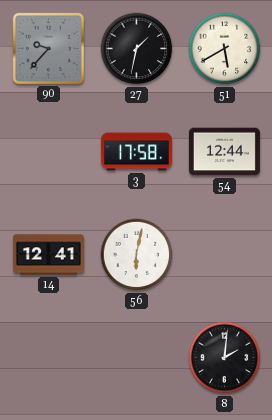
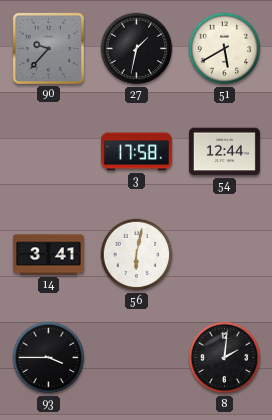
14: 12:41 -> 3:41
93: none -> 3:45
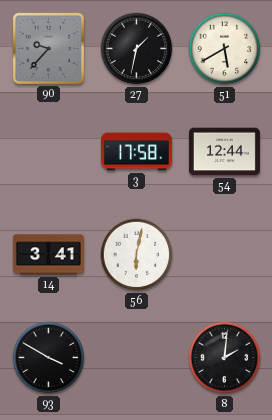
93: 3:45 -> 3:50
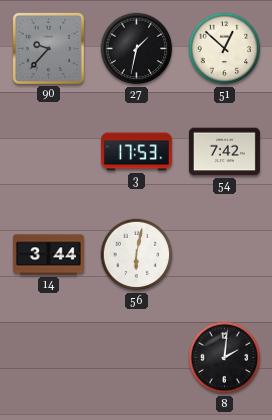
51: 5:40 -> 12:52
3: 17:58 -> 17:53
54: 12:44 -> 7:42
14: 3:41 -> 3:44
93: 3:50 -> none
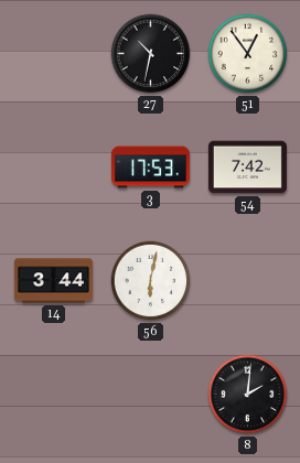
90: 9:37 -> none
27: 1:32 -> 10:32
51: 12:52 -> 12:54
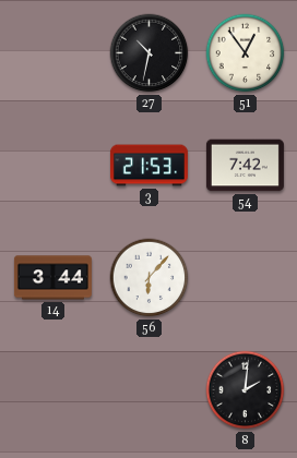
3: 17:53 -> 21:53
56: 6:02 -> 6:07
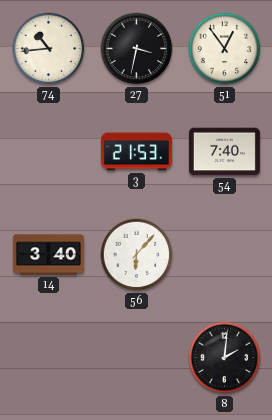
74: none -> 10:44
27: 10:32 -> 3:32
54: 7:42 -> 7:40
14: 3:44 -> 3:40
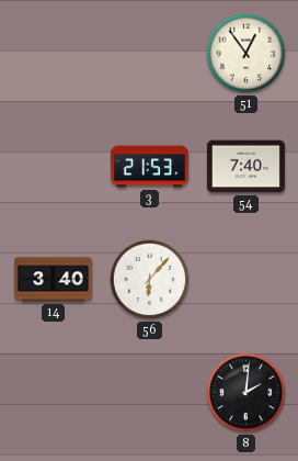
74: 10:44 -> none
27: 3:32 -> none
